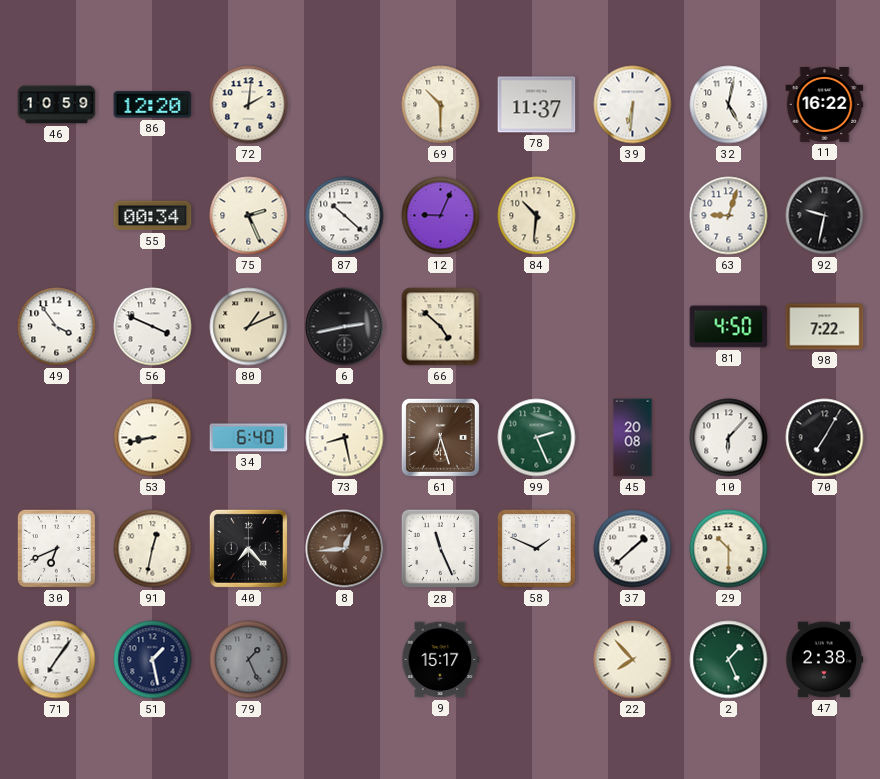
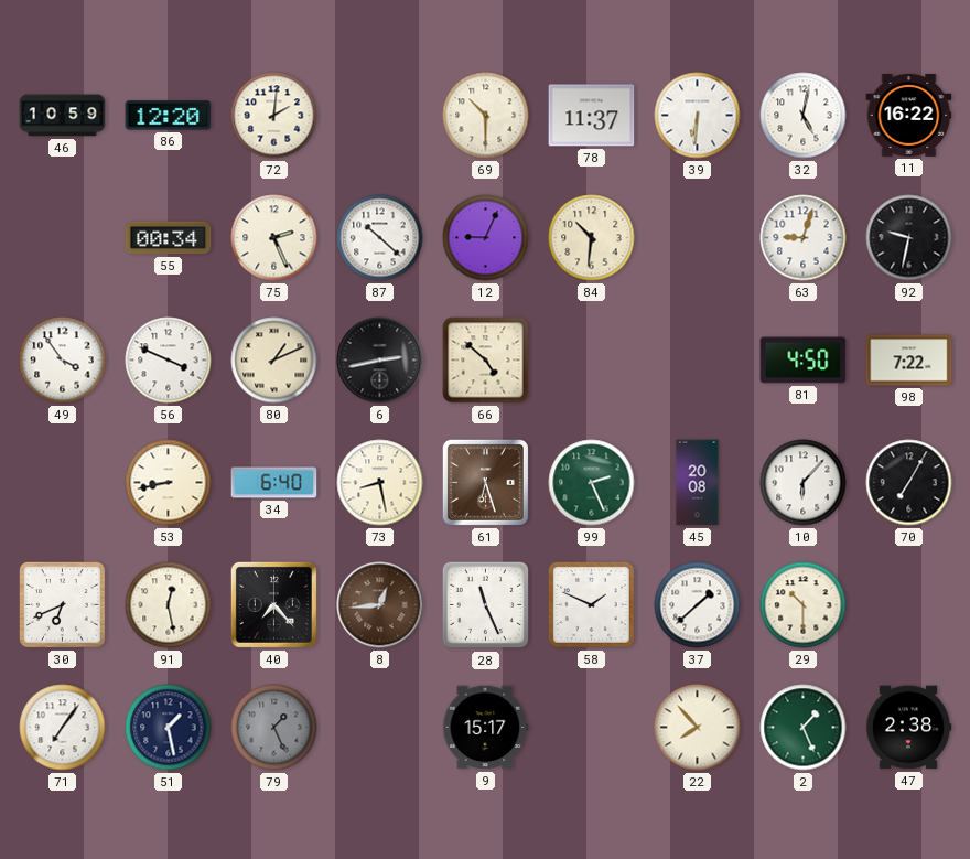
91: 12:32 -> 12:28
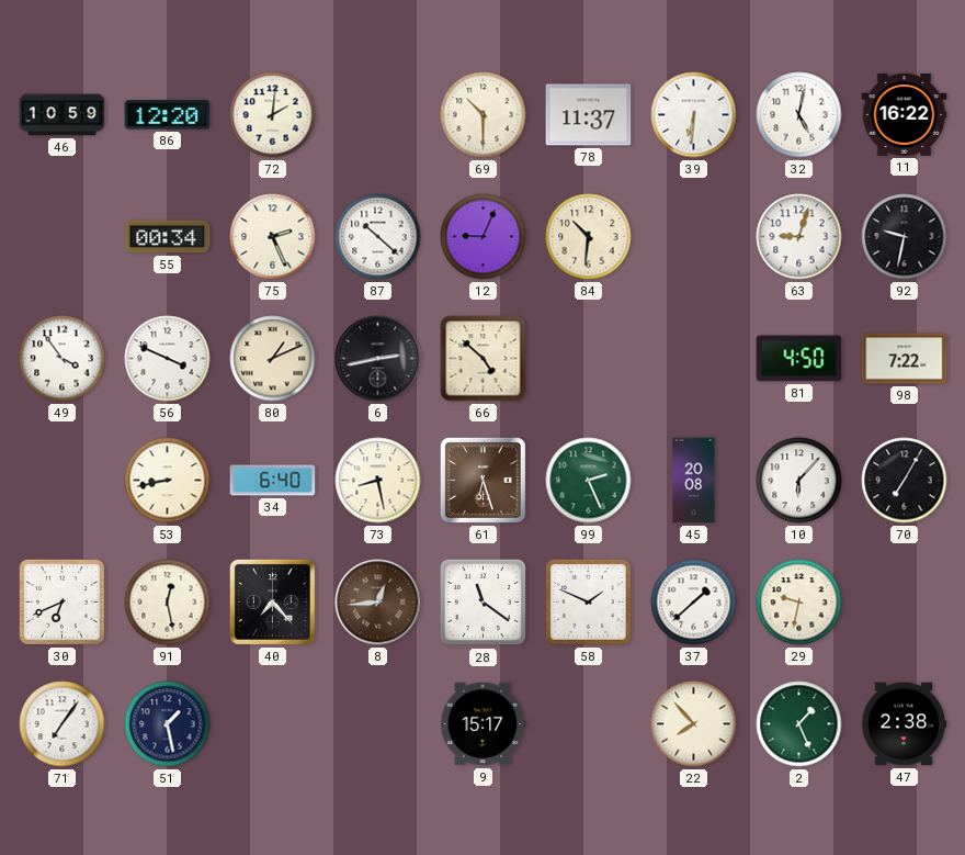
28: 11:26 -> 11:21
29: 10:30 -> 9:32
79: 1:26 -> none
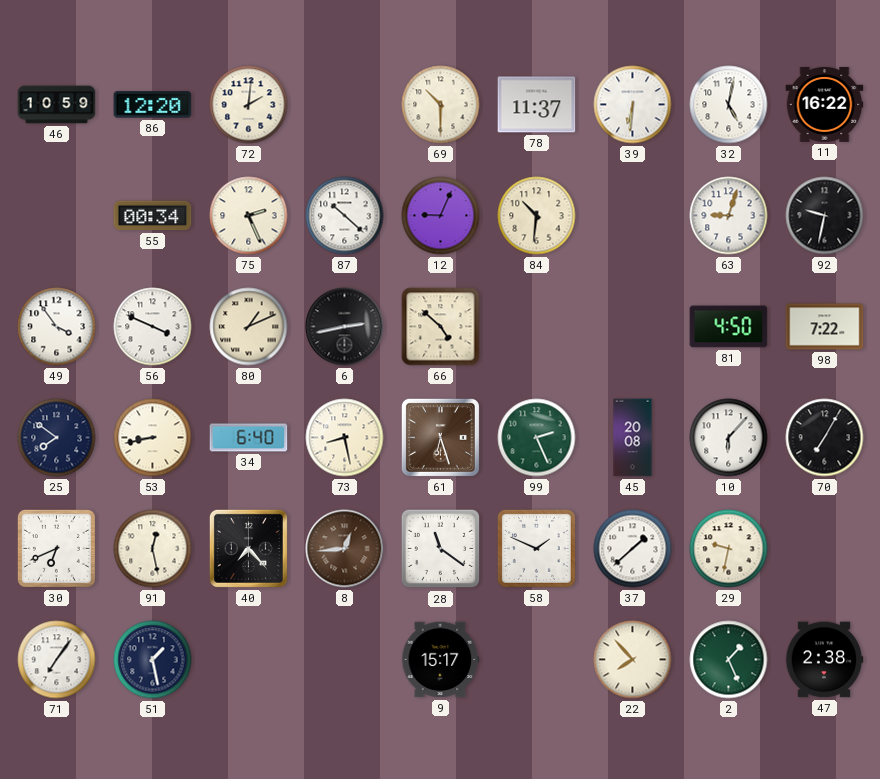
25: none -> 7:51
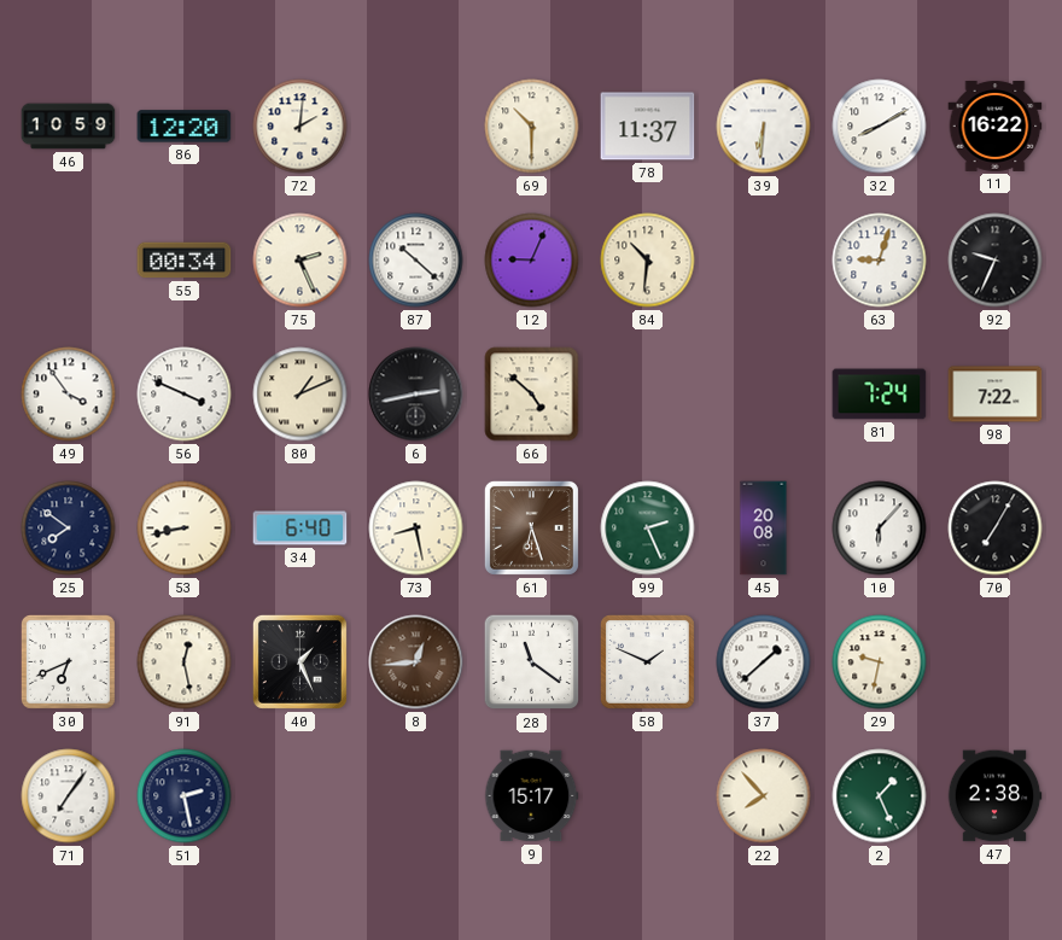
32: 5:02 -> 8:10
92: 9:32 -> 9:34
81: 4:50 -> 7:24
40: 7:23 -> 1:26
51: 1:28 -> 2:28
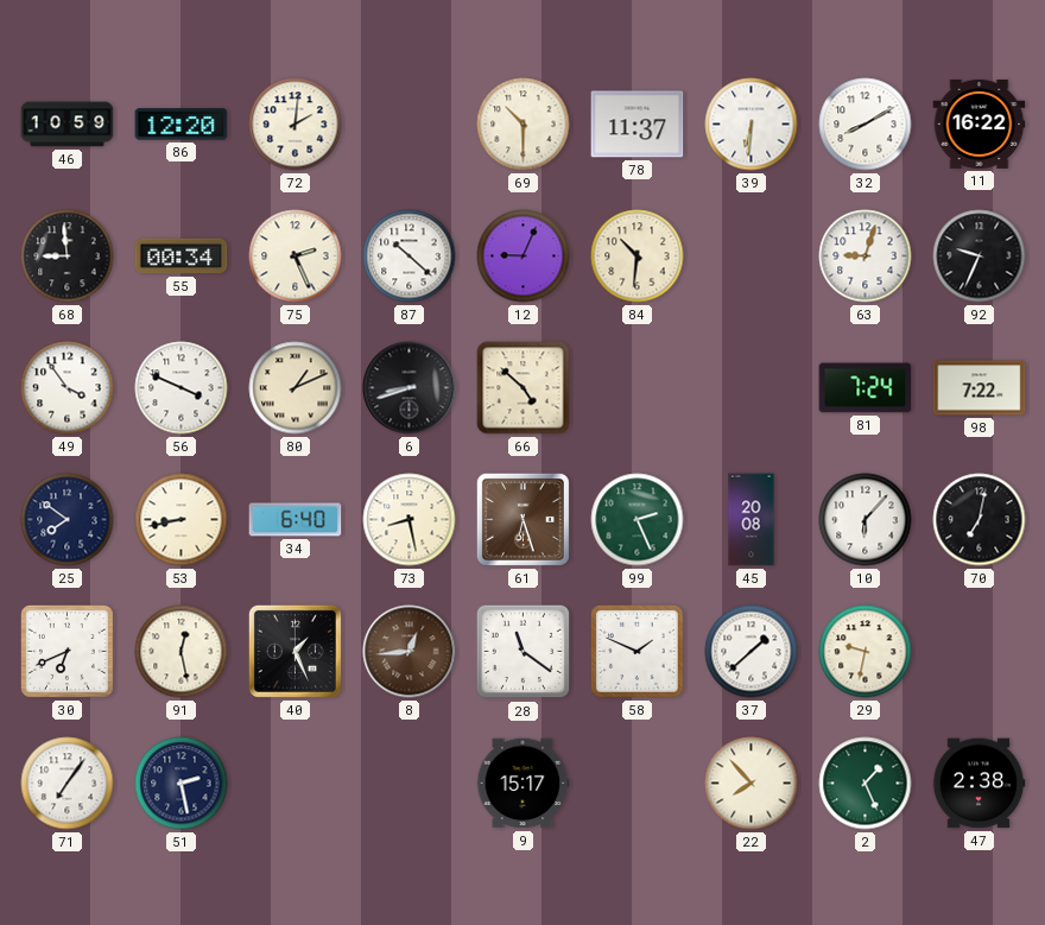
68: none -> 8:59
6: 2:43 -> 8:42
70: 7:05 -> 7:02
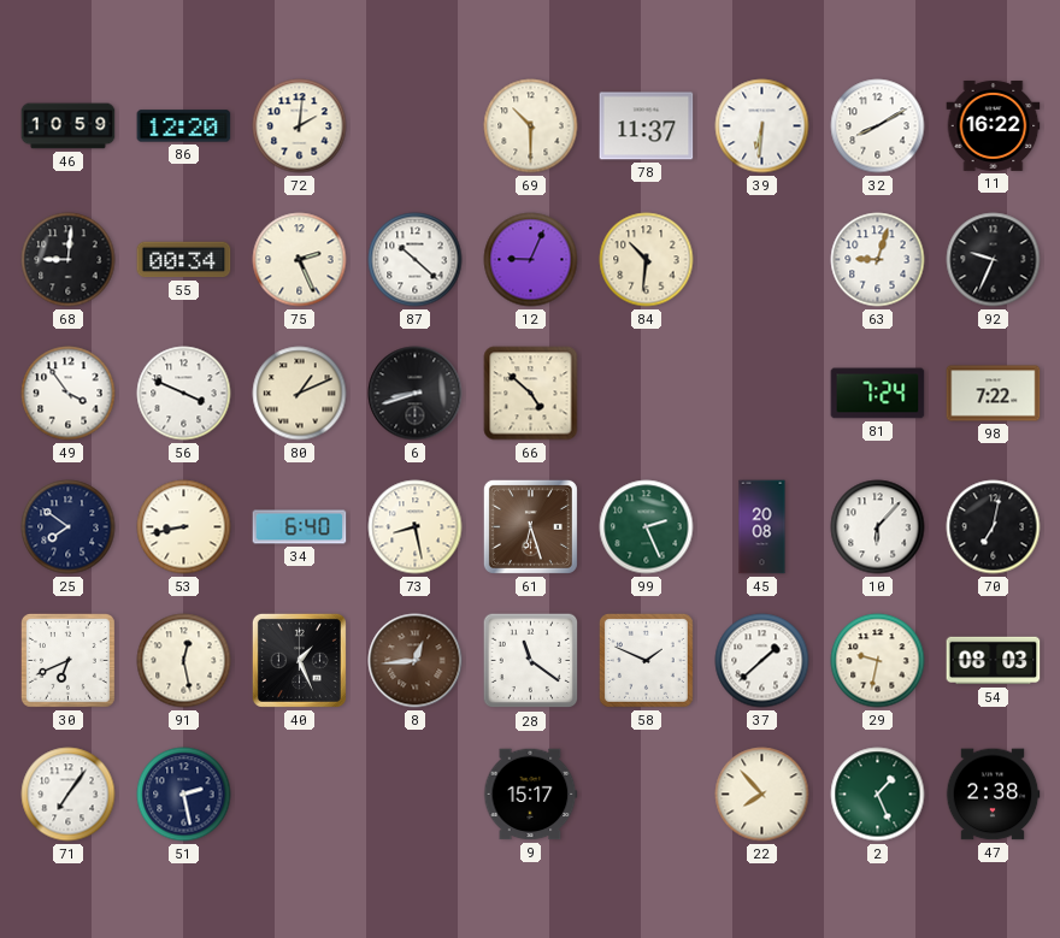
68: 8:59 -> 9:01
54: none -> 08:03
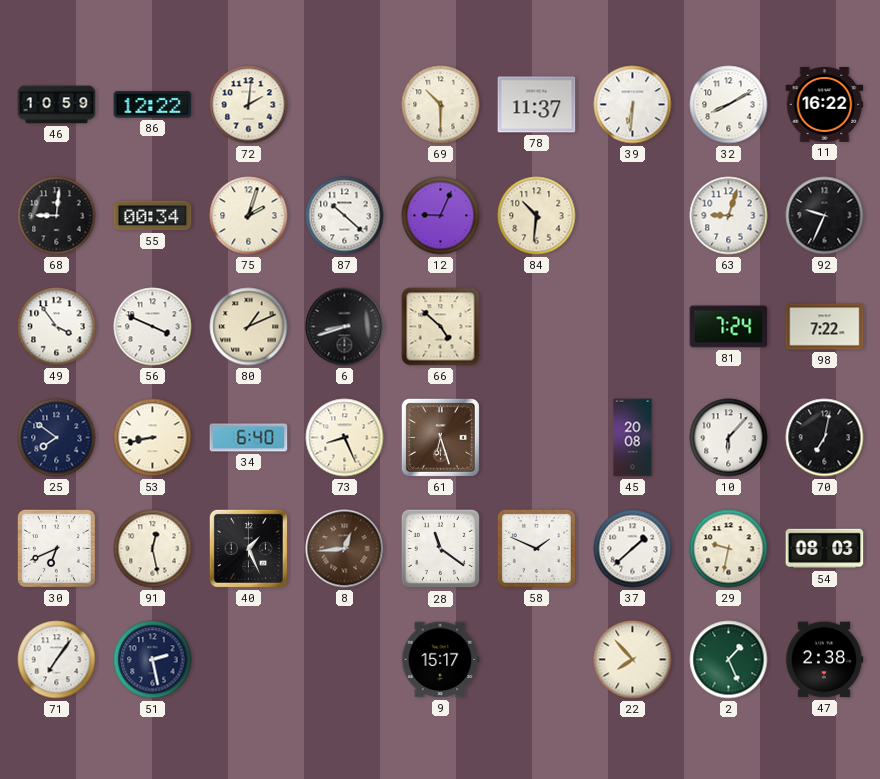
86: 12:20 -> 12:22
75: 2:26 -> 2:03
73: 8:28 -> 8:26
99: 2:26 -> none
